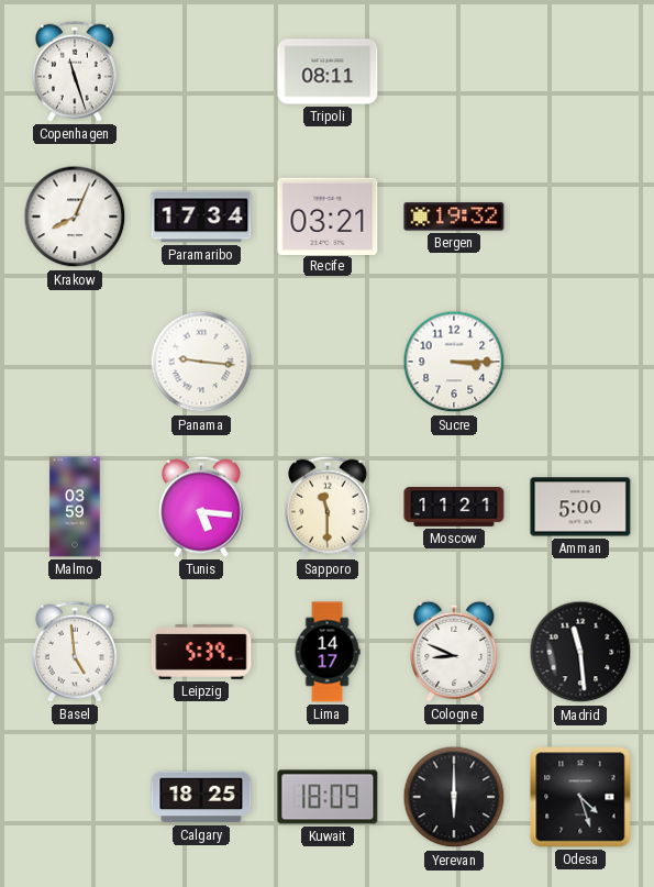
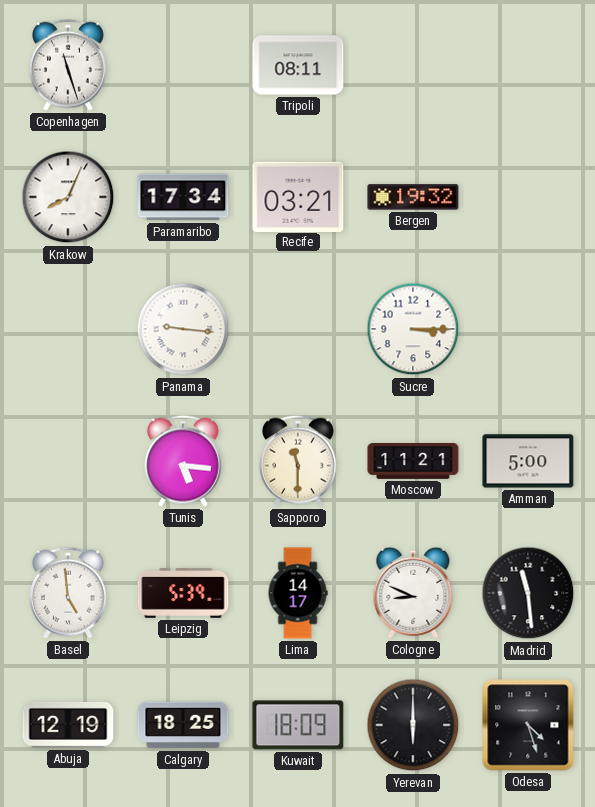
Malmo: 03:59 -> none
Abuja: none -> 12:19
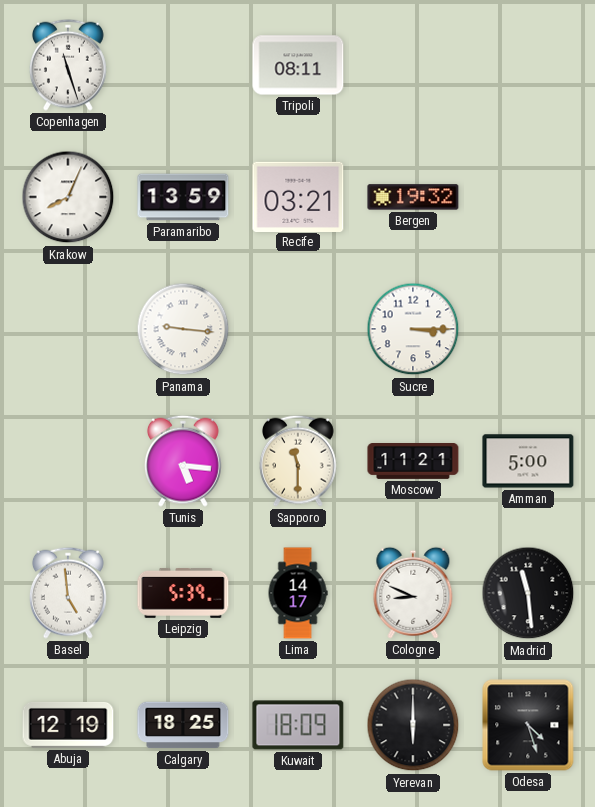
Paramaribo: 17:34 -> 13:59
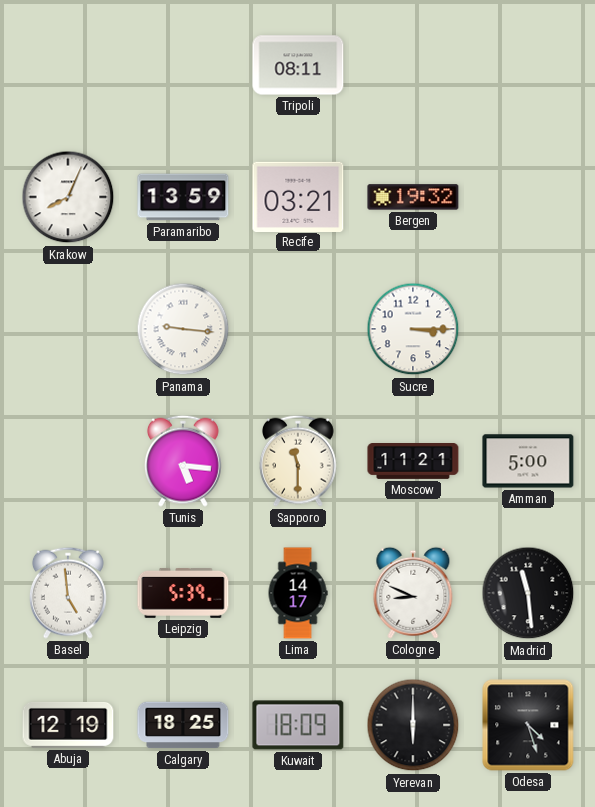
Copenhagen: 11:27 -> none
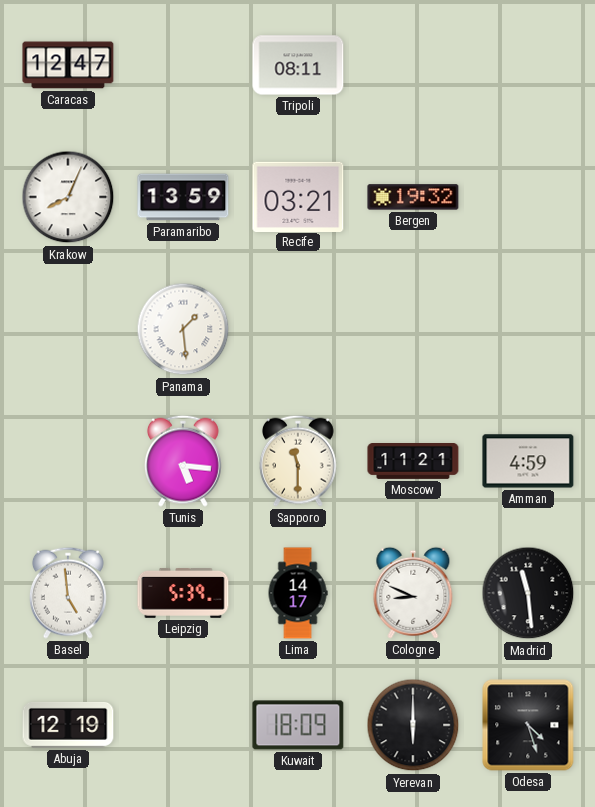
Caracas: none -> 12:47
Panama: 9:16 -> 1:29
Sucre: 3:15 -> none
Amman: 5:00 -> 4:59
Calgary: 18:25 -> none
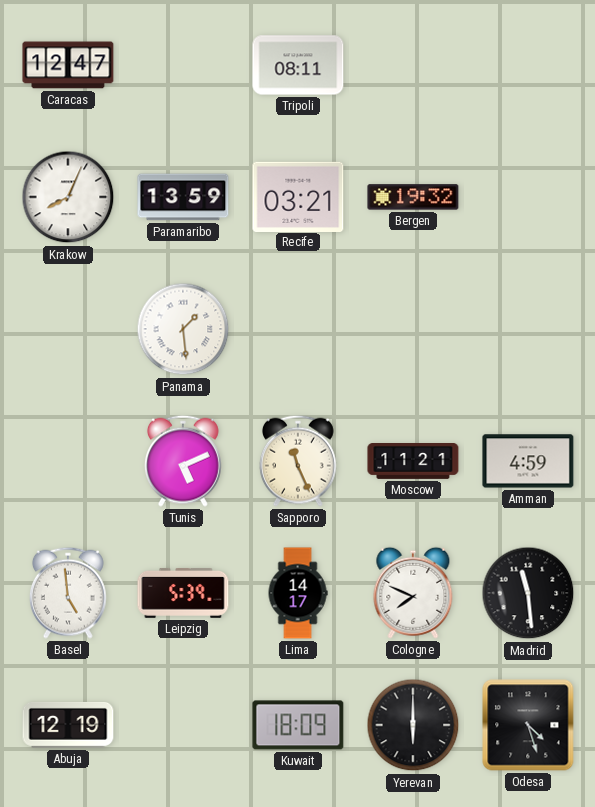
Tunis: 5:16 -> 5:11
Sapporo: 11:30 -> 11:26
Cologne: 8:49 -> 7:49
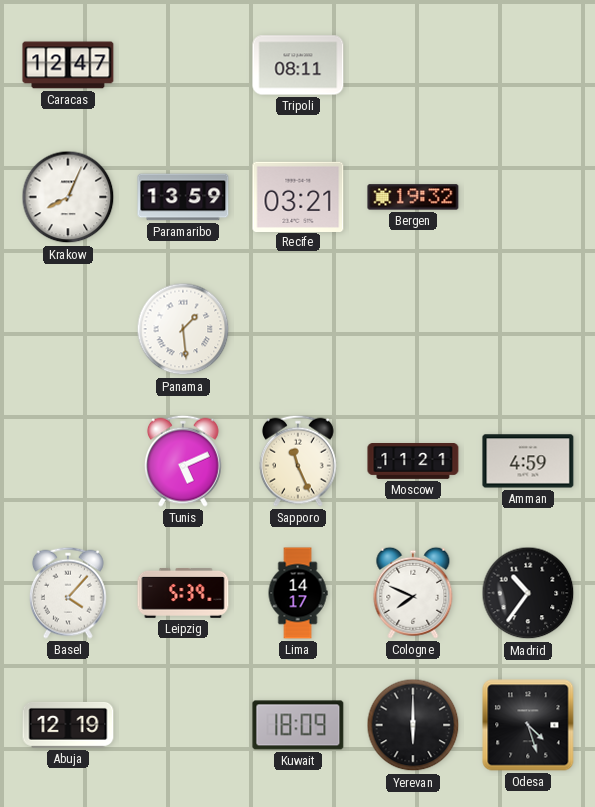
Basel: 4:59 -> 4:07
Madrid: 11:29 -> 10:36
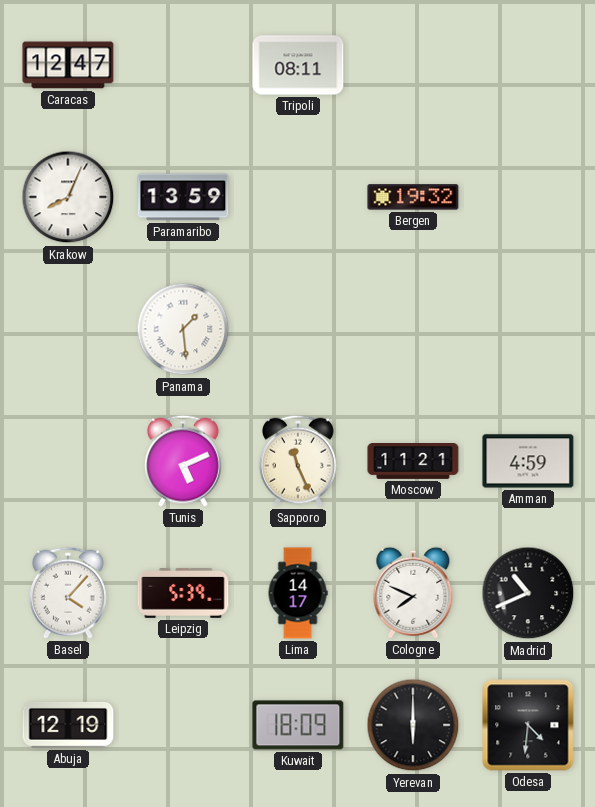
Recife: 03:21 -> none
Madrid: 10:36 -> 10:41
Odesa: 4:27 -> 4:31
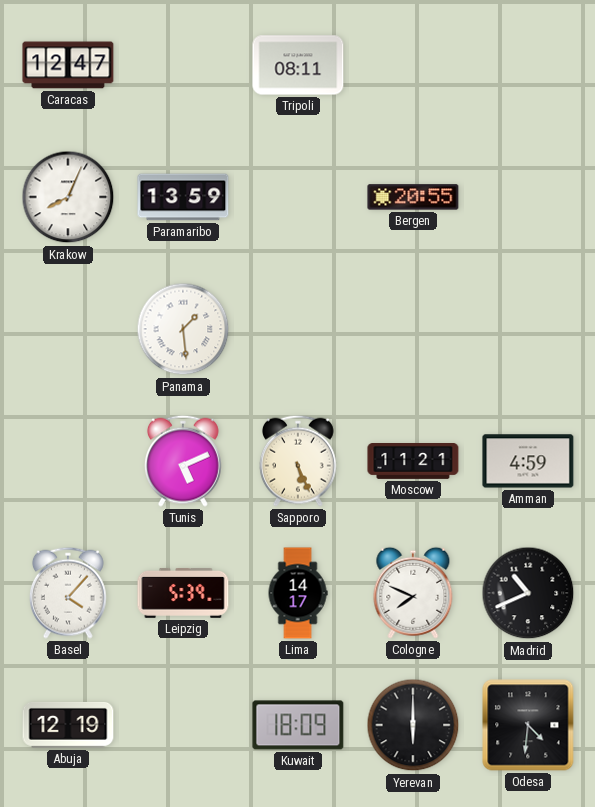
Bergen: 19:32 -> 20:55
Sapporo: 11:26 -> 5:26
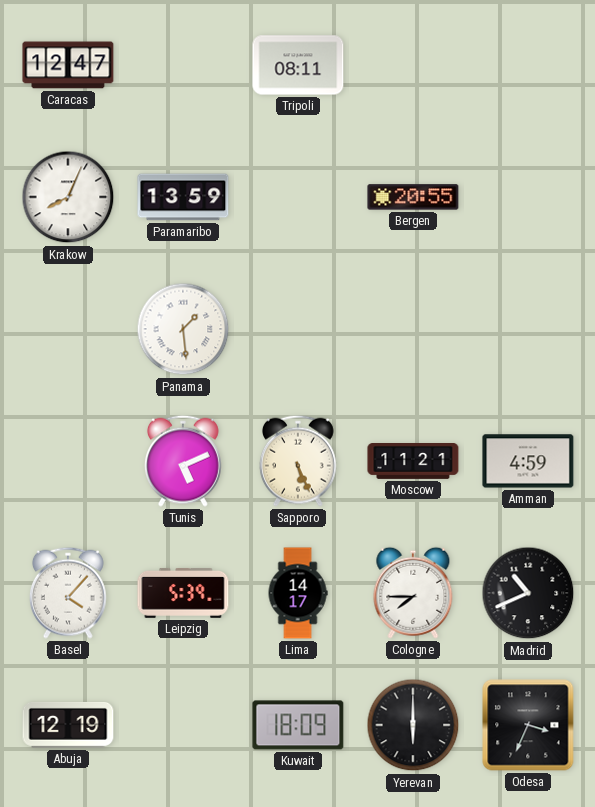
Cologne: 7:49 -> 7:45
Odesa: 4:31 -> 3:34
